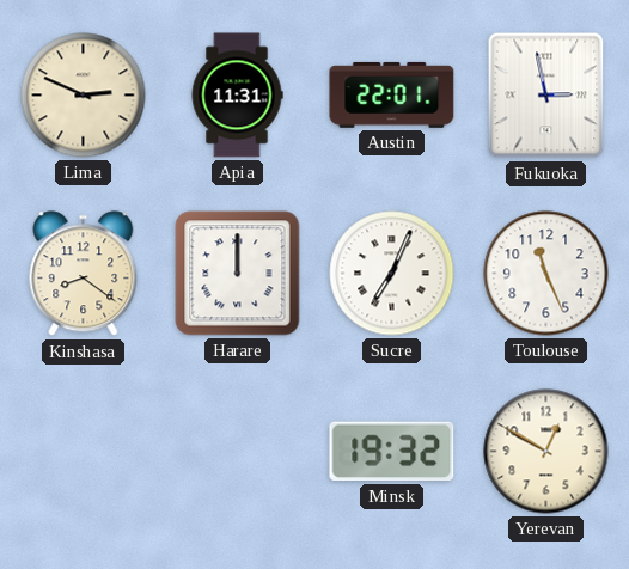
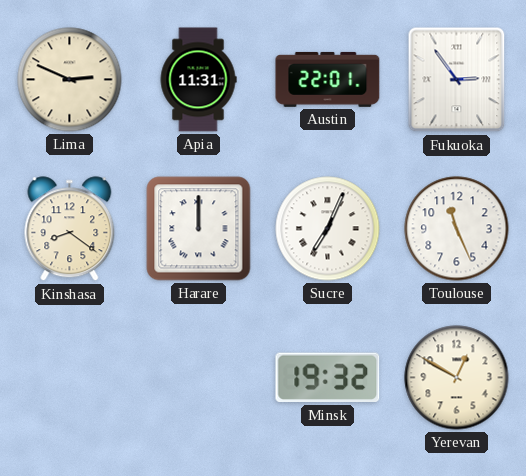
Fukuoka: 2:58 -> 2:54
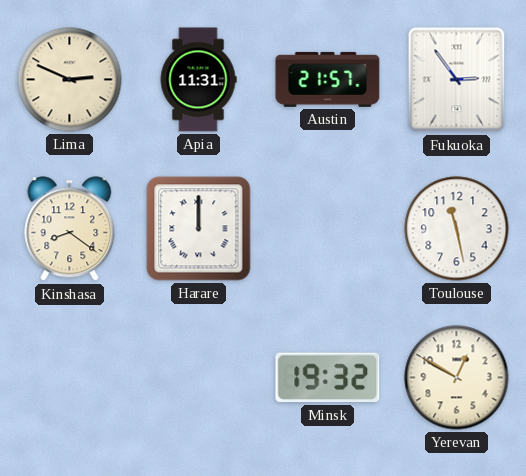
Austin: 22:01 -> 21:57
Sucre: 7:04 -> none
Toulouse: 11:26 -> 11:28
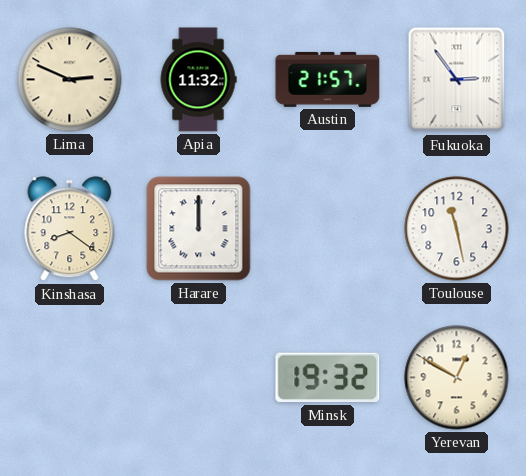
Apia: 11:31 -> 11:32
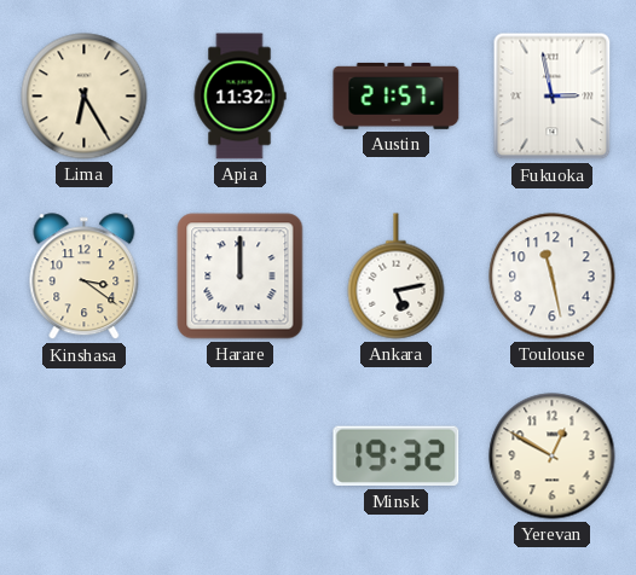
Lima: 2:49 -> 6:25
Fukuoka: 2:54 -> 2:58
Kinshasa: 8:21 -> 3:21
Ankara: none -> 5:13
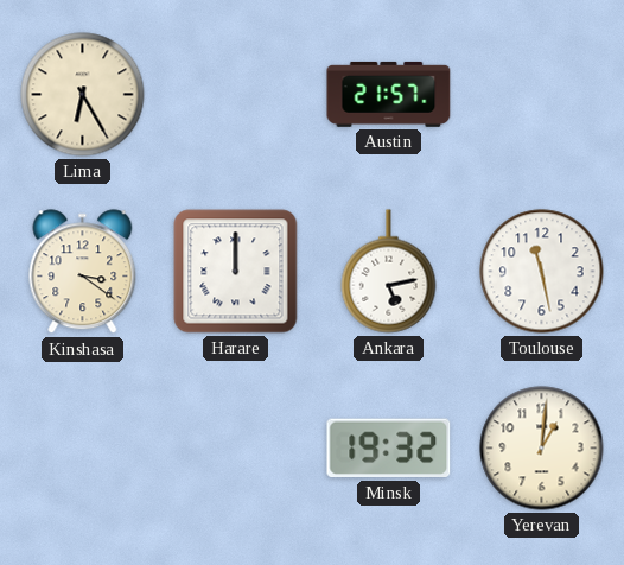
Apia: 11:32 -> none
Fukuoka: 2:58 -> none
Yerevan: 12:50 -> 1:01
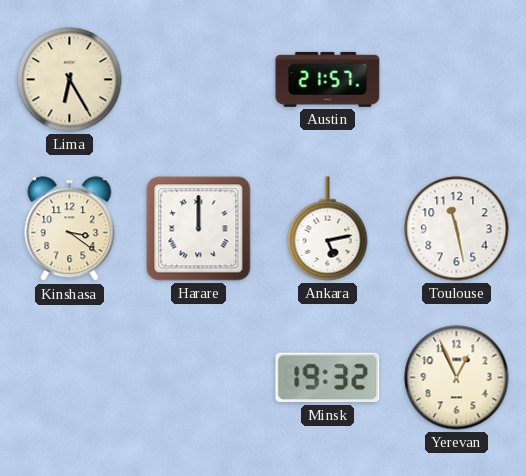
Yerevan: 1:01 -> 12:56
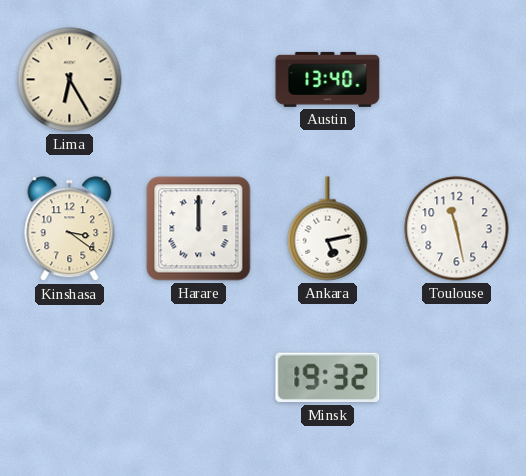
Austin: 21:57 -> 13:40
Yerevan: 12:56 -> none
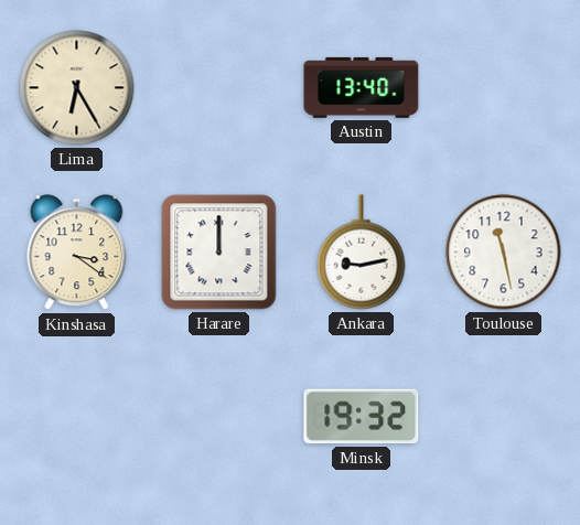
Ankara: 5:13 -> 9:13
